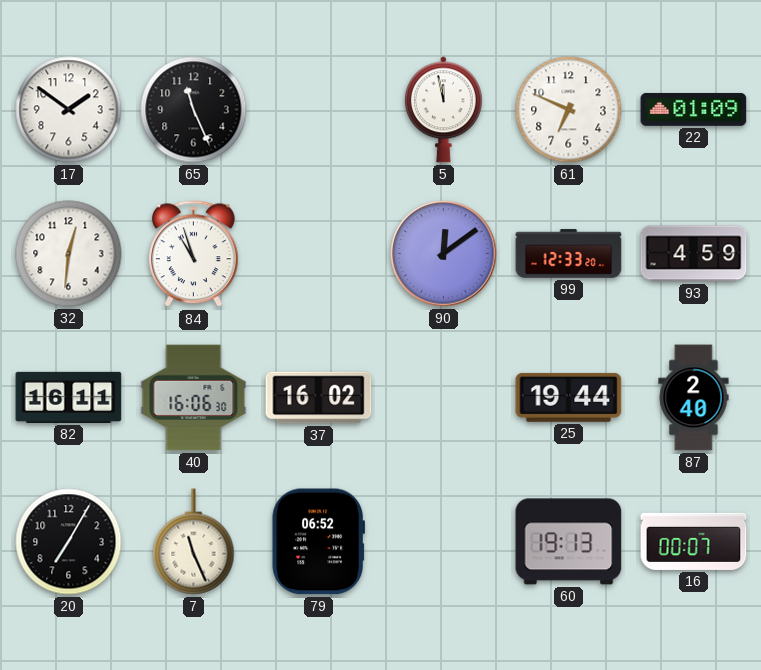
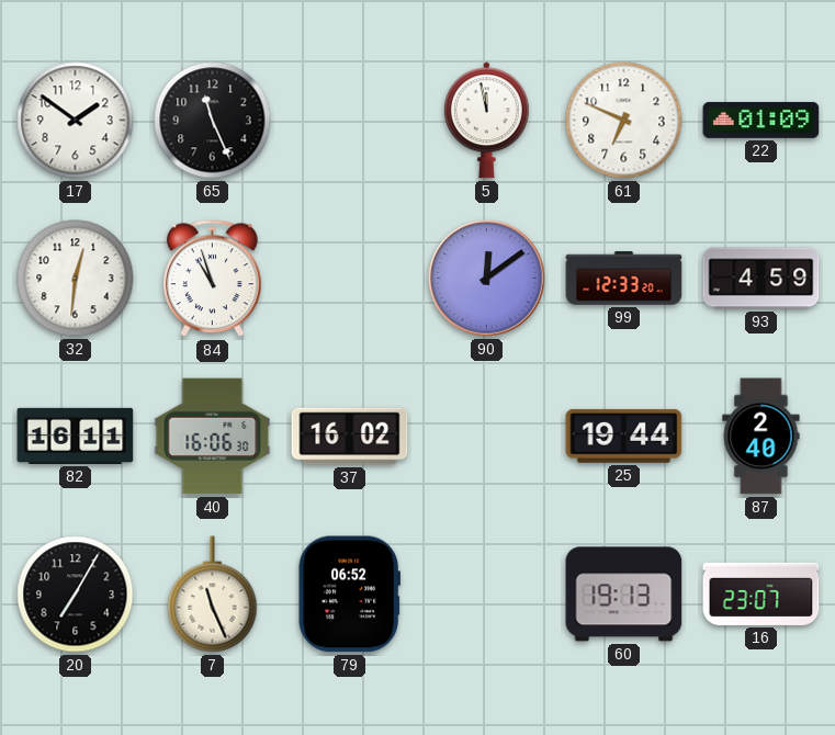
16: 00:07 -> 23:07
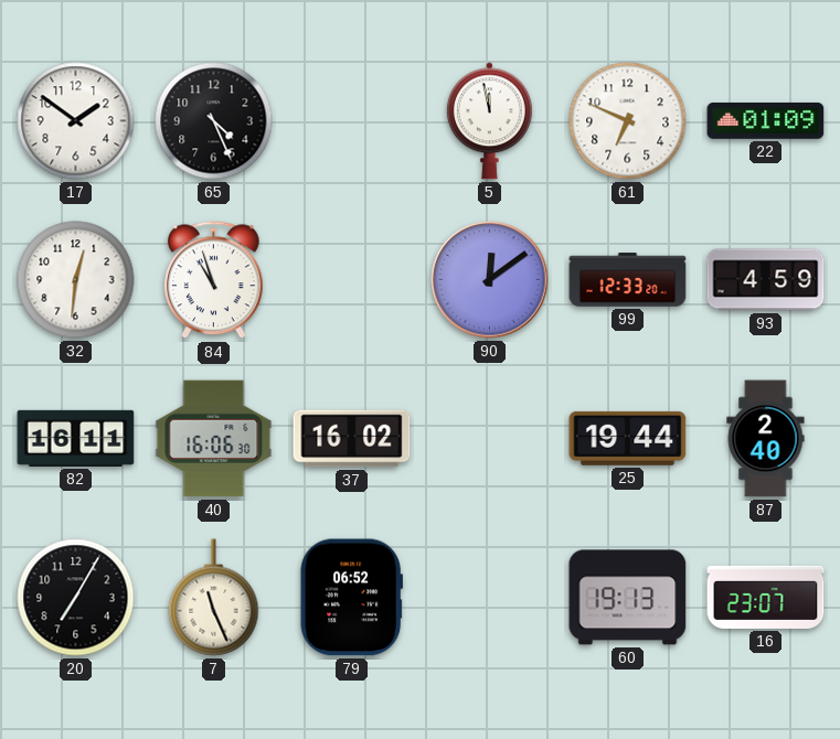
65: 11:26 -> 4:26
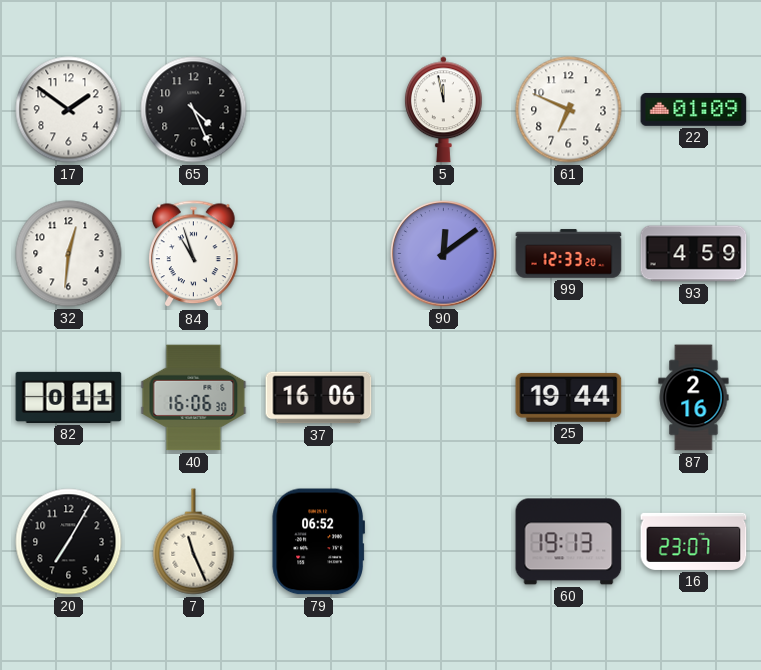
82: 16:11 -> 0:11
37: 16:02 -> 16:06
87: 2:40 -> 2:16
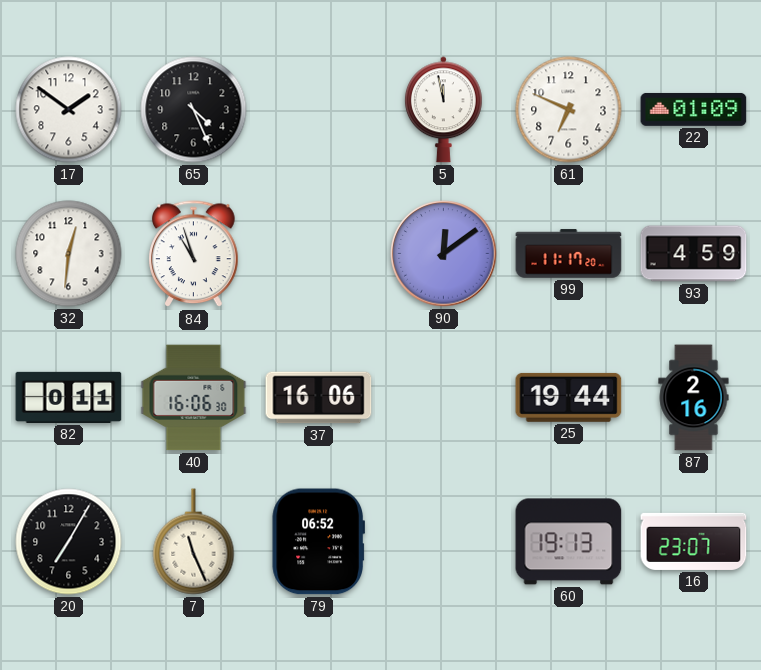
99: 12:33 -> 11:17
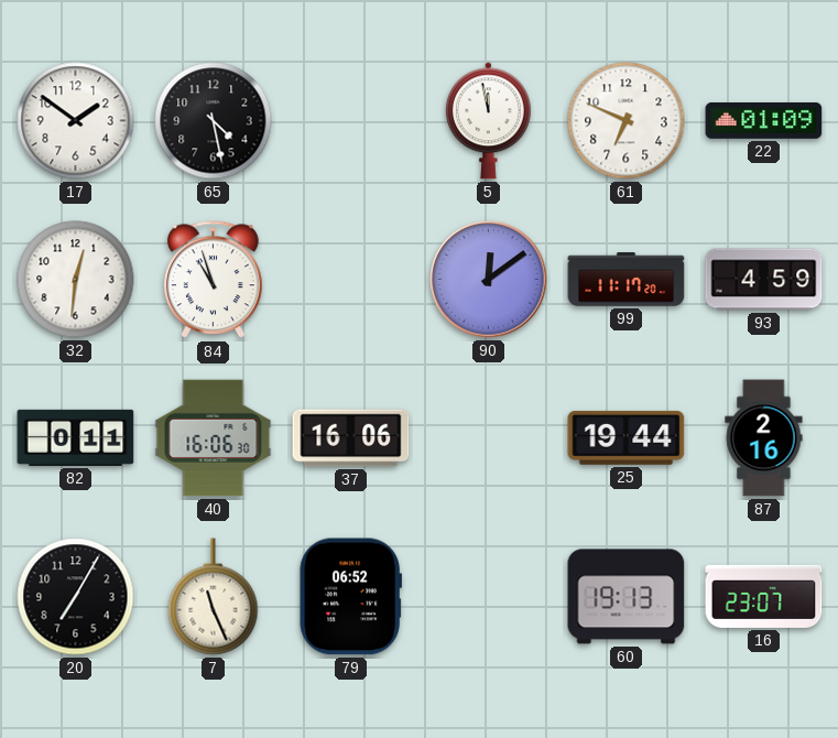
65: 4:26 -> 4:28
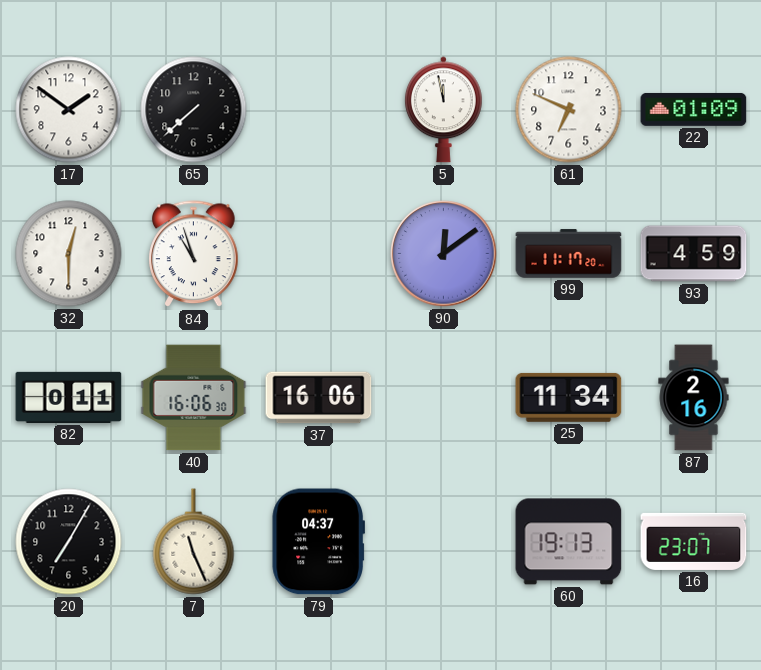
65: 4:28 -> 7:38
32: 12:31 -> 12:30
25: 19:44 -> 11:34
79: 06:52 -> 04:37
